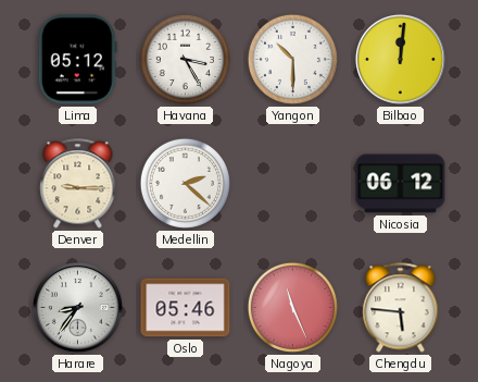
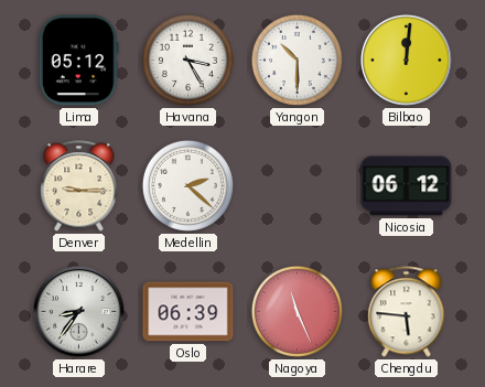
Oslo: 05:46 -> 06:39
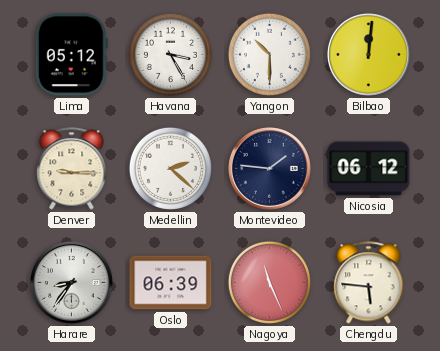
Montevideo: none -> 1:46
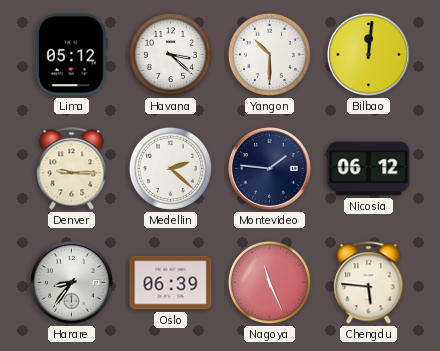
Havana: 3:25 -> 3:22
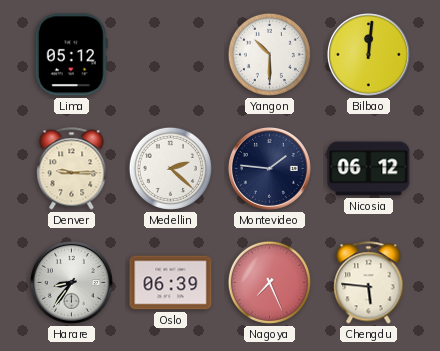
Havana: 3:22 -> none
Nagoya: 11:26 -> 7:26
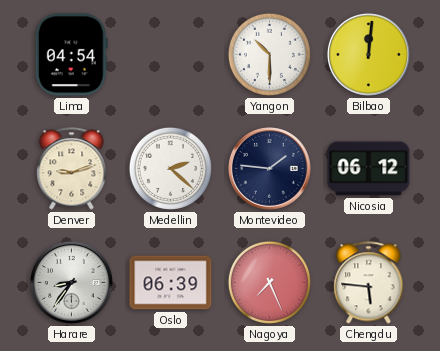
Lima: 05:12 -> 04:54
Denver: 9:15 -> 9:12
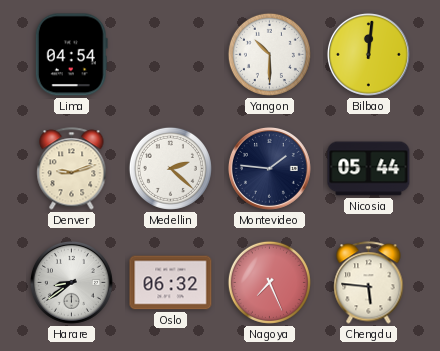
Nicosia: 06:12 -> 05:44
Harare: 8:36 -> 8:39
Oslo: 06:39 -> 06:32
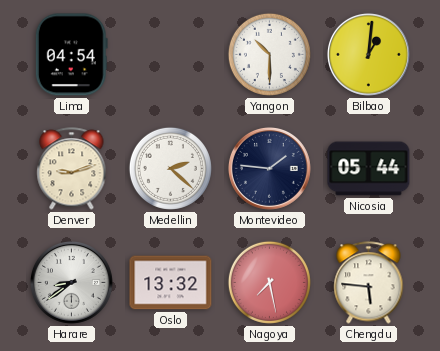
Bilbao: 12:01 -> 1:01
Oslo: 06:32 -> 13:32
Nagoya: 7:26 -> 7:28
